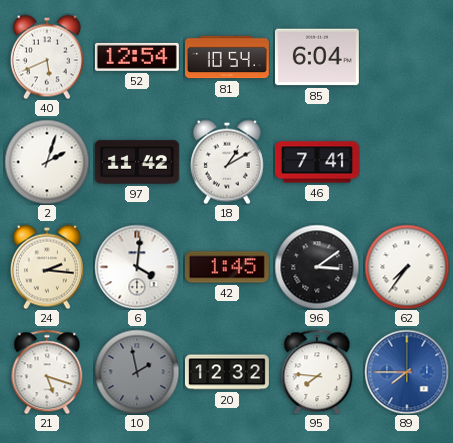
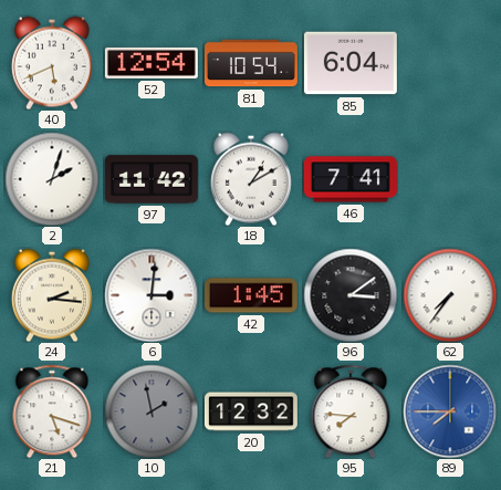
6: 4:01 -> 3:01
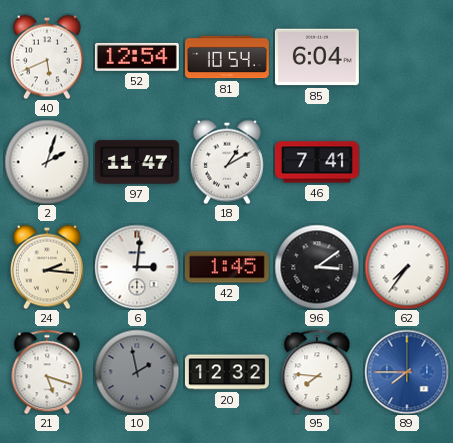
97: 11:42 -> 11:47
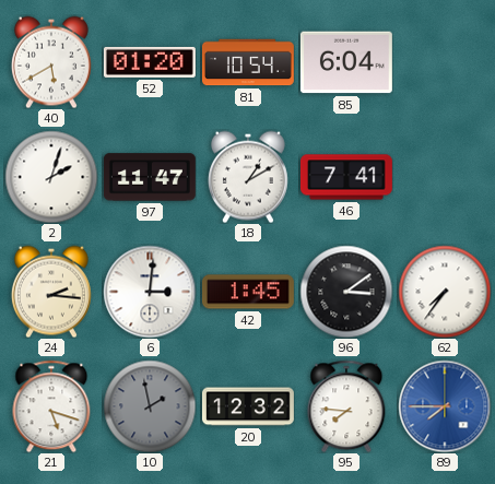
40: 5:41 -> 5:40
52: 12:54 -> 01:20
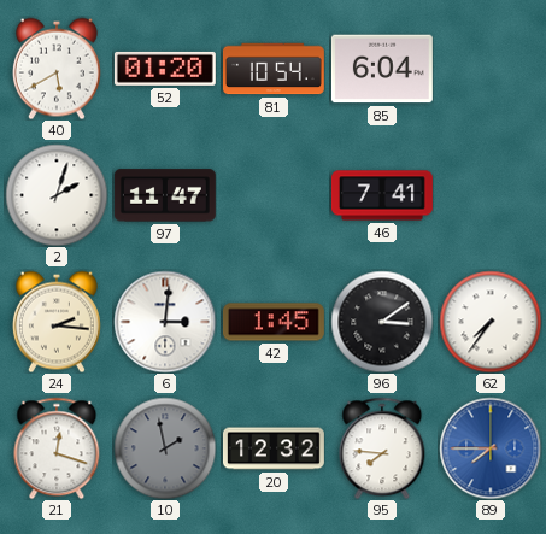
18: 1:10 -> none
21: 5:18 -> 12:18
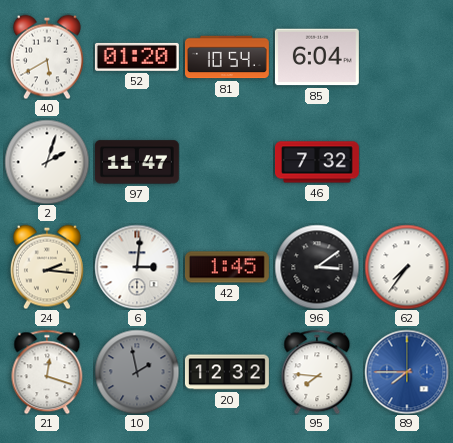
46: 7:41 -> 7:32
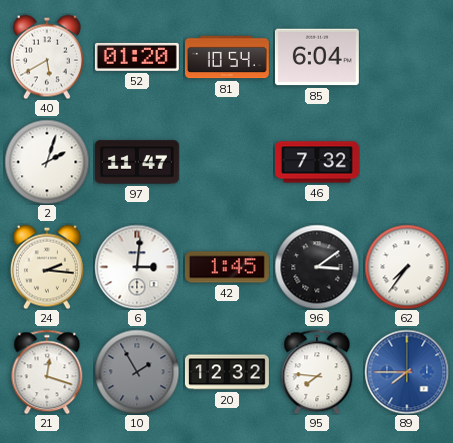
10: 1:58 -> 1:55
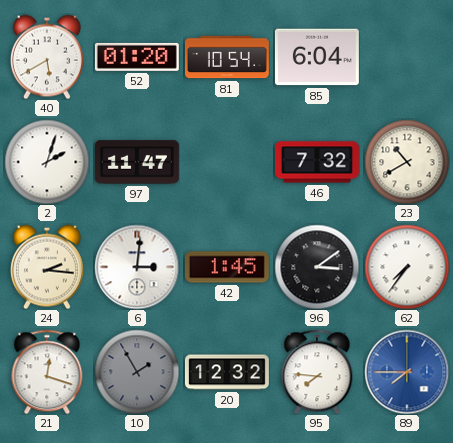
23: none -> 10:40
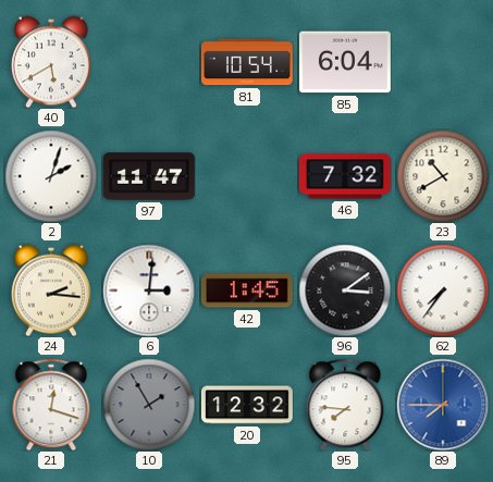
52: 01:20 -> none
